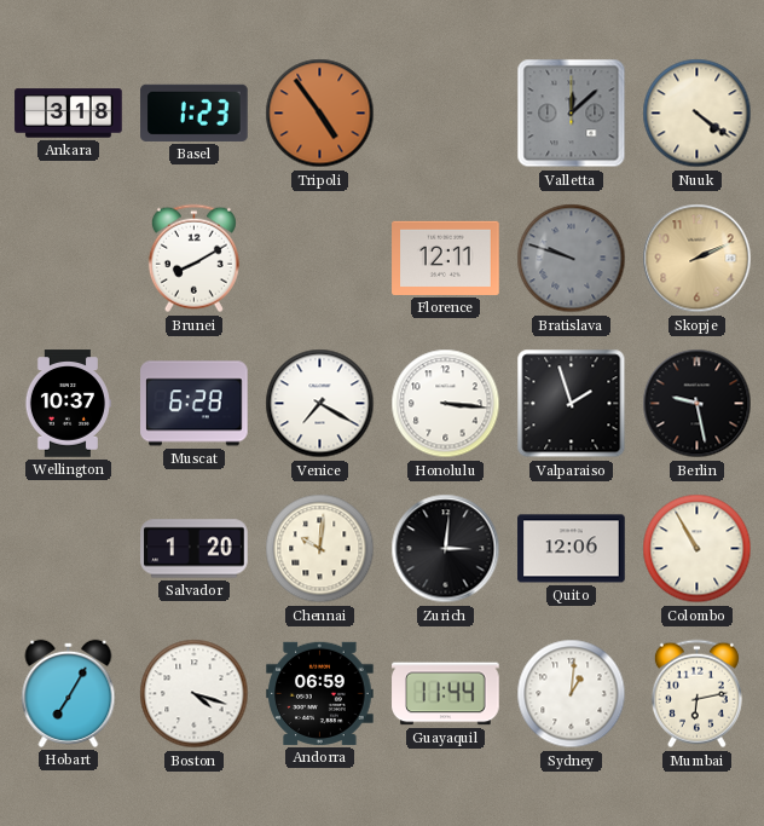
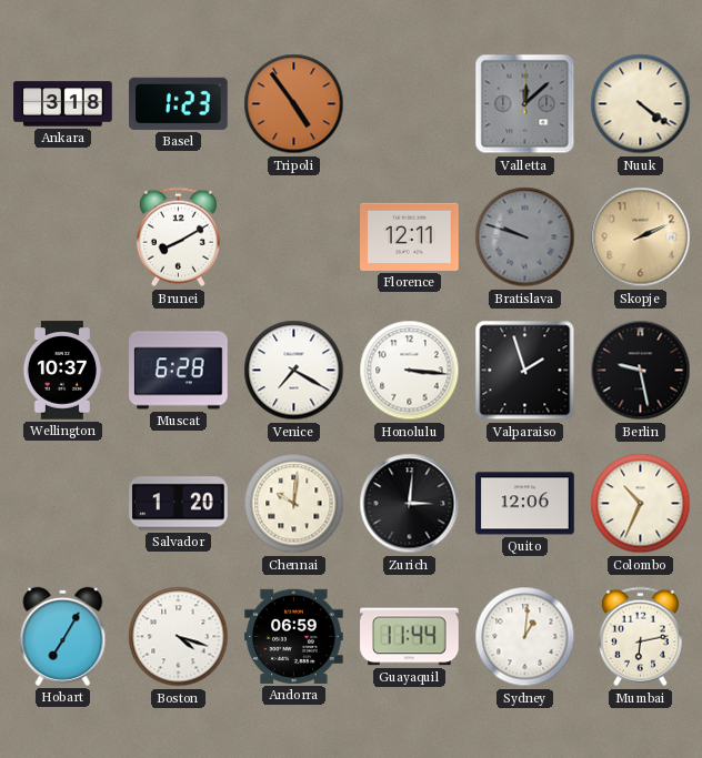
Colombo: 10:55 -> 10:34
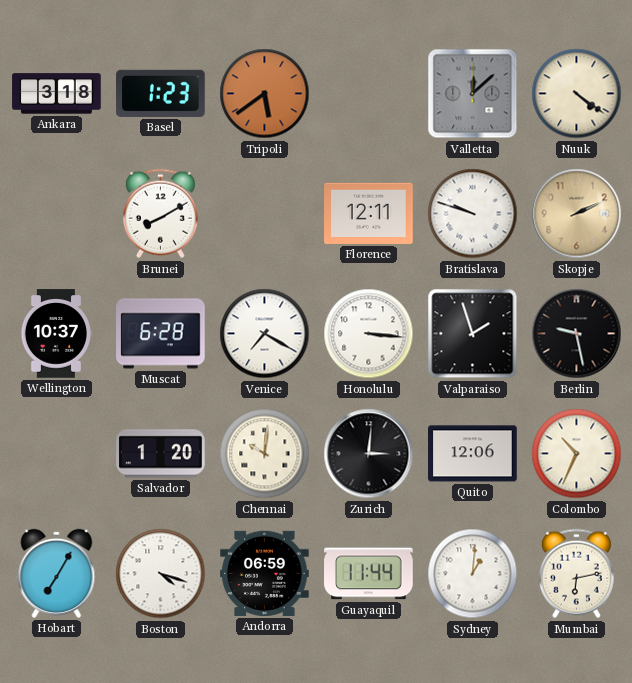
Tripoli: 4:54 -> 5:39
Bratislava dial: grey -> white
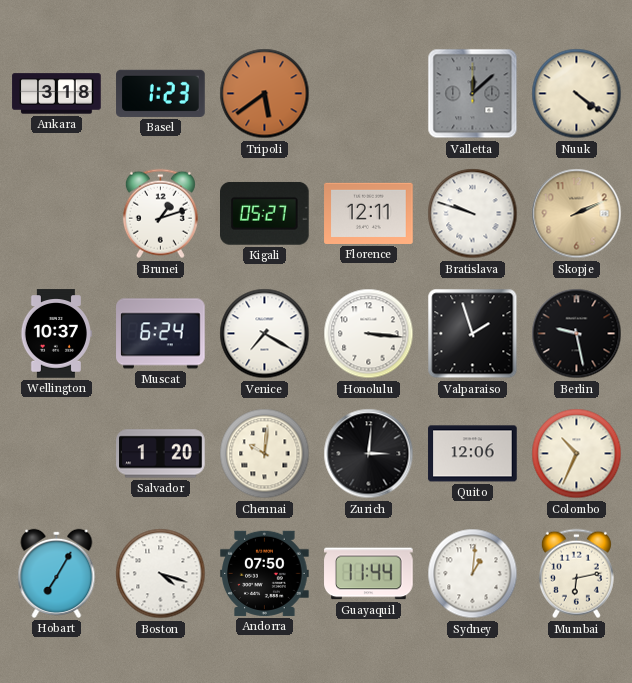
Brunei: 8:10 -> 1:12
Kigali: none -> 05:27
Muscat: 6:28 -> 6:24
Andorra: 06:59 -> 07:50
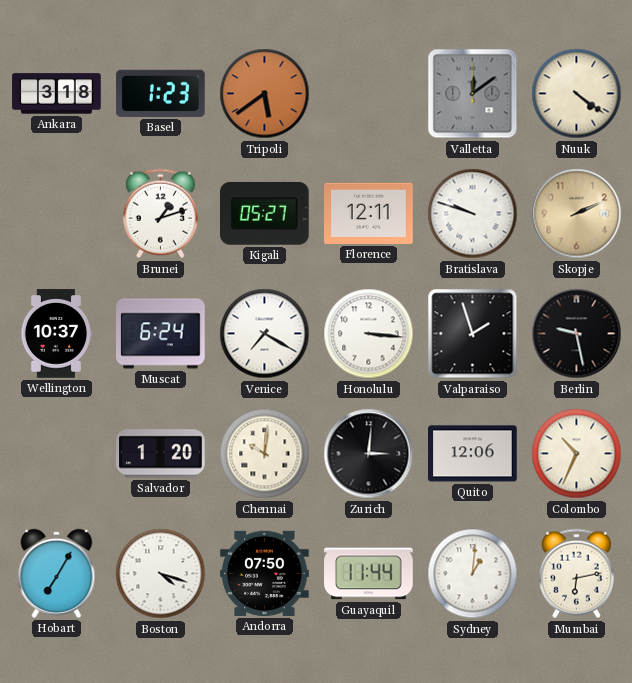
Valletta: 12:08 -> 12:09
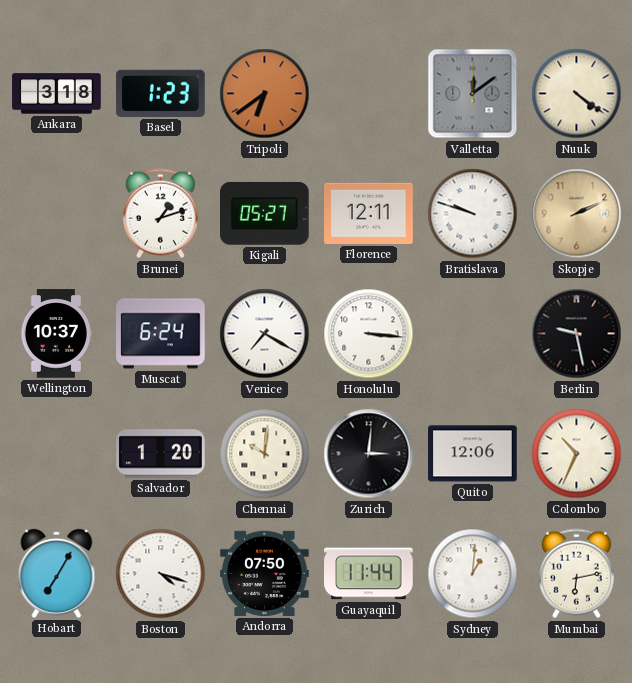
Tripoli: 5:39 -> 6:39
Valparaiso: 1:57 -> none
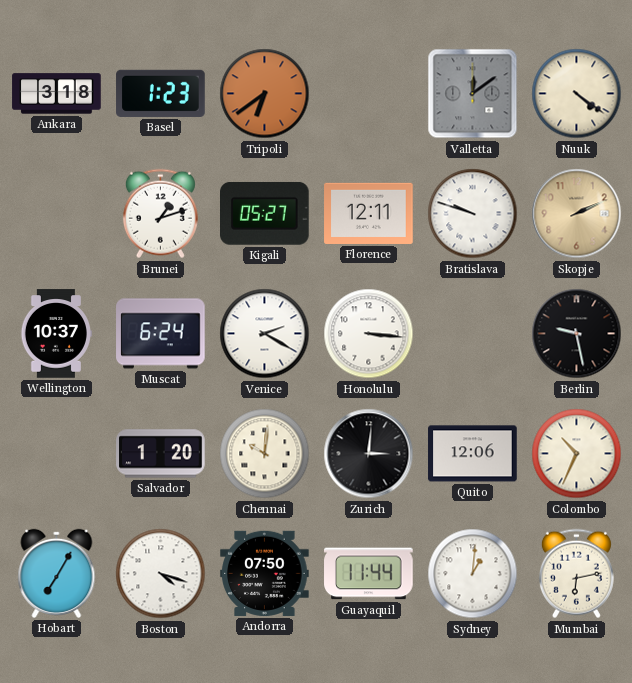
Venice: 7:20 -> 2:20
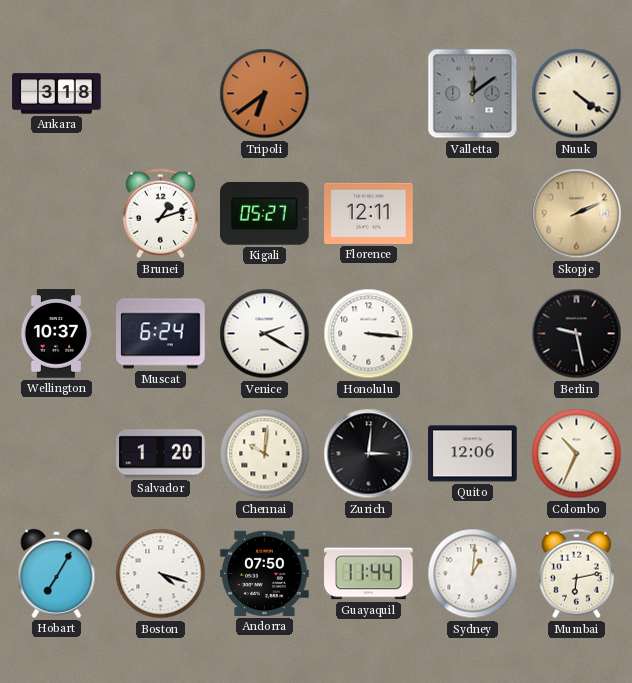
Basel: 1:23 -> none
Bratislava: 9:48 -> none
